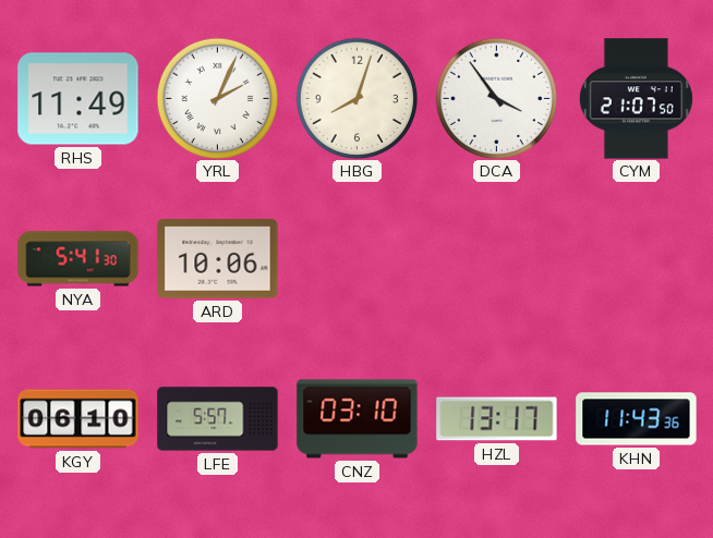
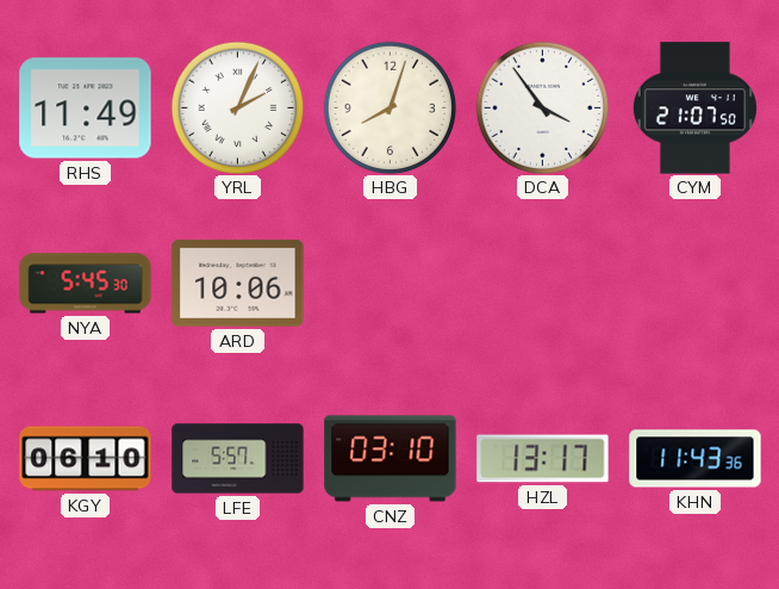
NYA: 5:41 -> 5:45
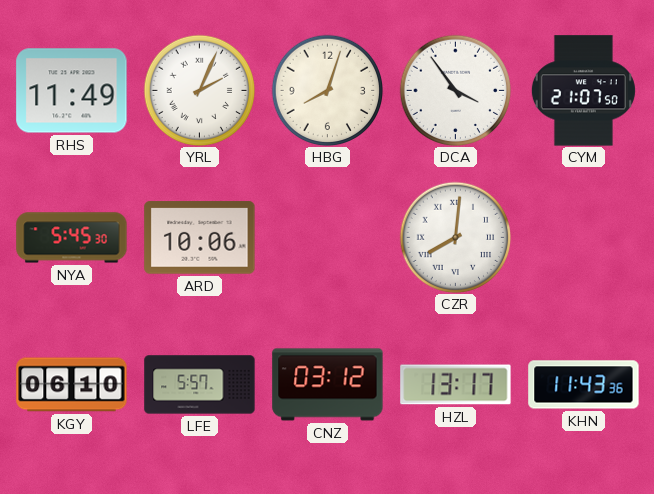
CZR: none -> 8:01
CNZ: 03:10 -> 03:12
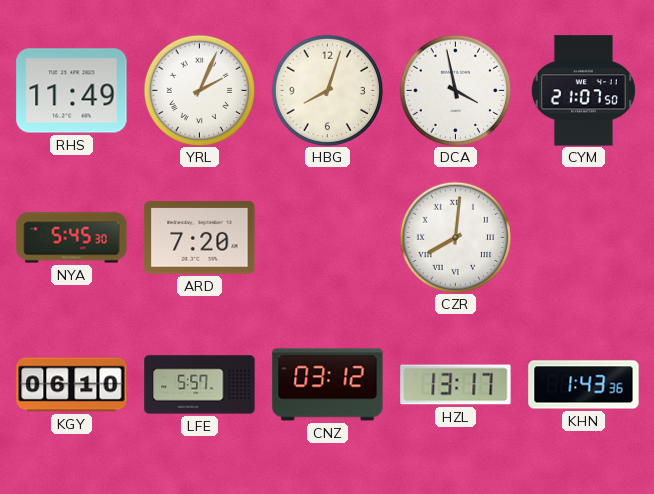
DCA: 3:54 -> 3:58
ARD: 10:06 -> 7:20
KHN: 11:43 -> 1:43
